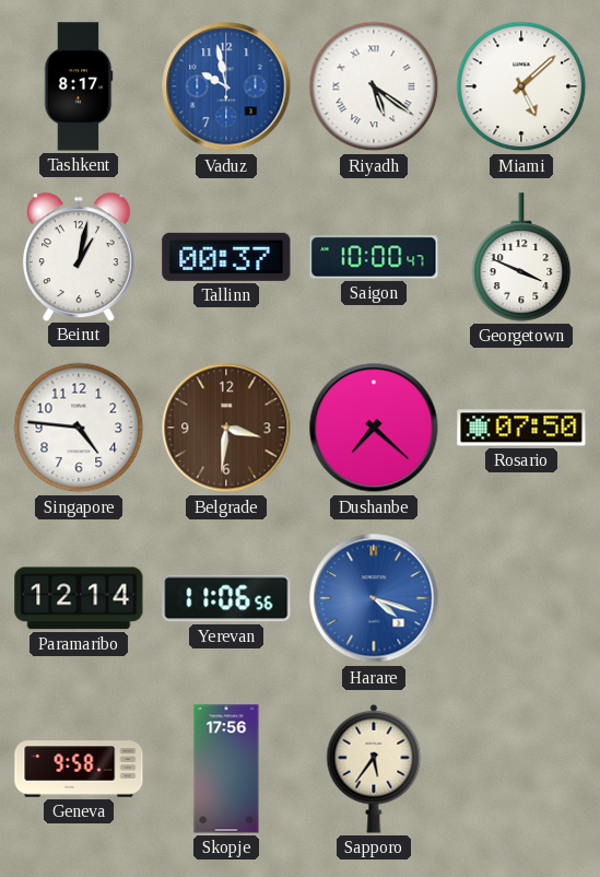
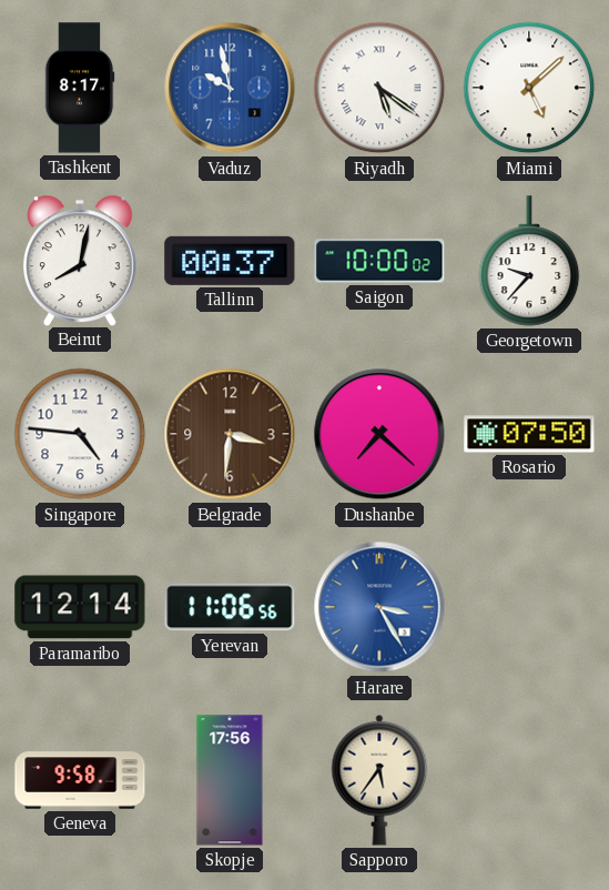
Beirut: 1:02 -> 8:02
Saigon: 10:00:47 -> 10:00:02
Georgetown: 3:49 -> 9:37
Harare: 4:18 -> 3:25
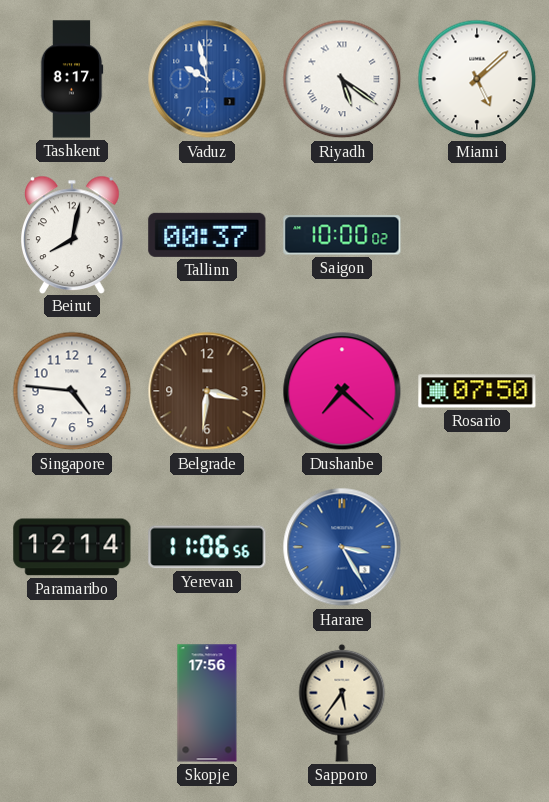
Georgetown: 9:37 -> none
Geneva: 9:58 -> none
